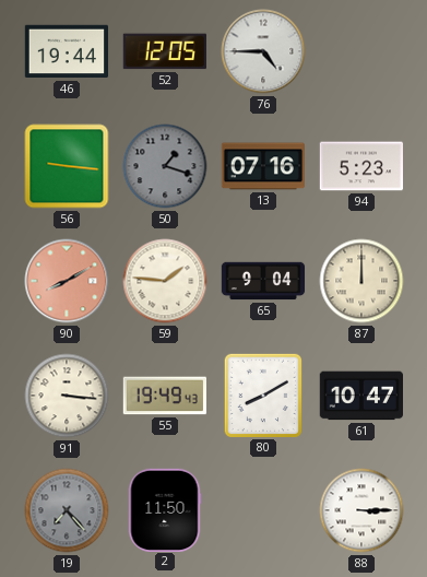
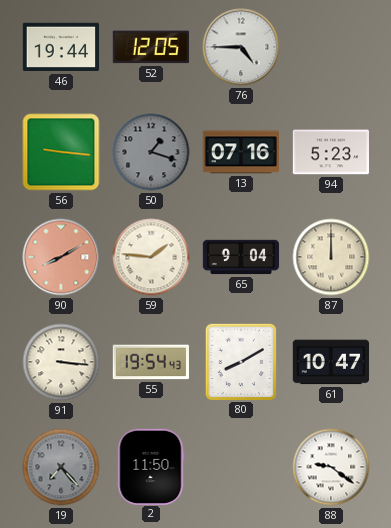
55: 19:49 -> 19:54
88: 3:15 -> 9:21
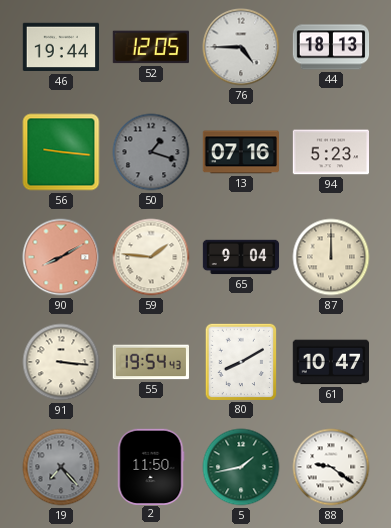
44: none -> 18:13
5: none -> 1:43
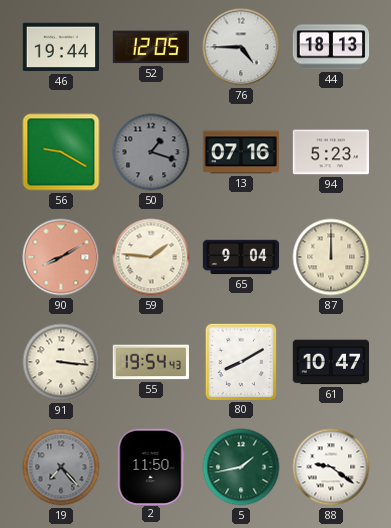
56: 9:16 -> 9:20
